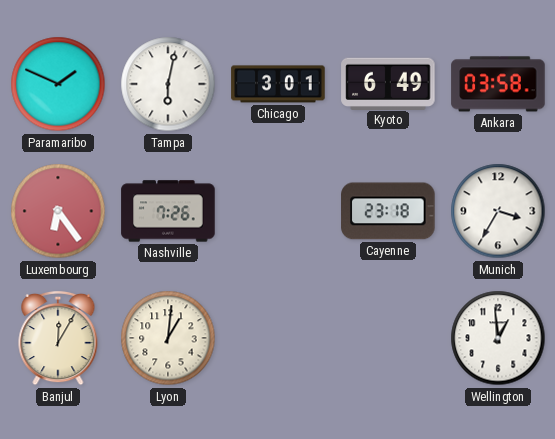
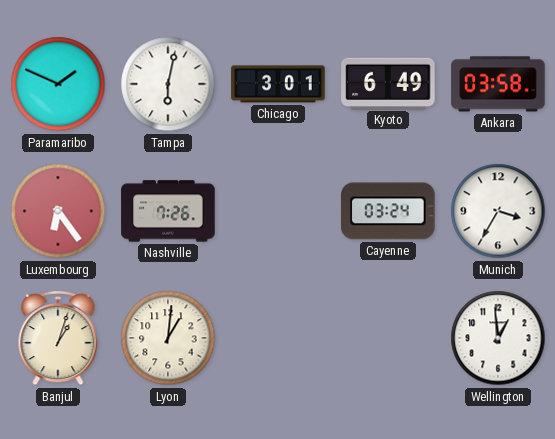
Cayenne: 23:18 -> 03:24
Banjul: 12:05 -> 1:03
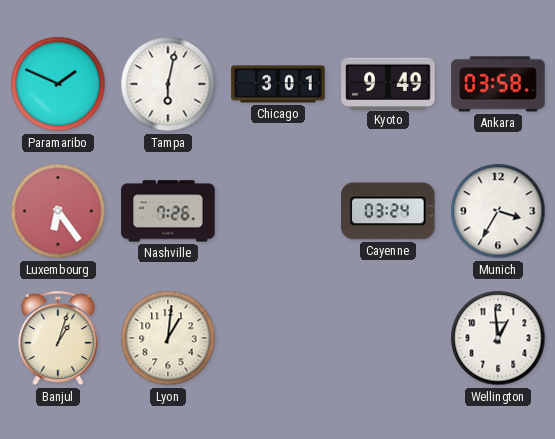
Kyoto: 6:49 -> 9:49
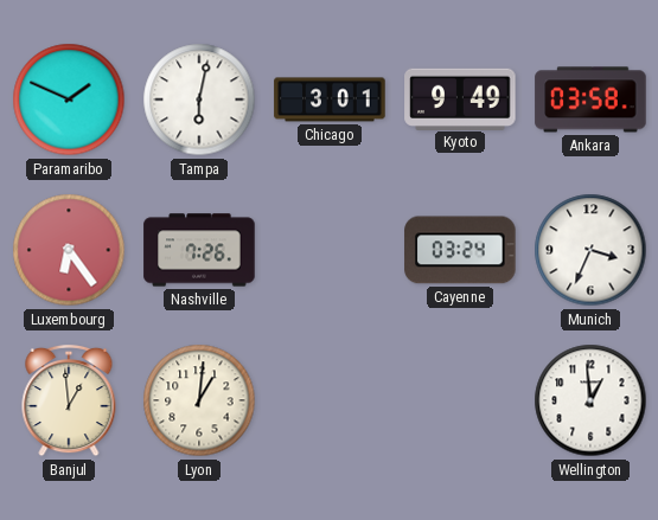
Munich: 3:35 -> 3:34
Banjul: 1:03 -> 12:59
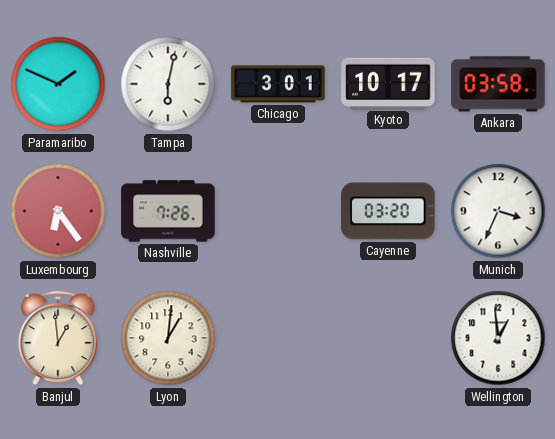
Kyoto: 9:49 -> 10:17
Cayenne: 03:24 -> 03:20
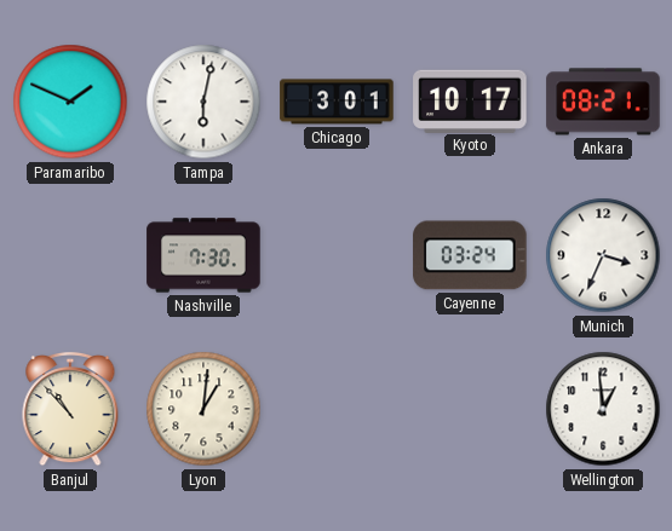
Ankara: 03:58 -> 08:21
Luxembourg: 6:24 -> none
Nashville: 7:26 -> 7:30
Cayenne: 03:20 -> 03:24
Banjul: 12:59 -> 10:53
